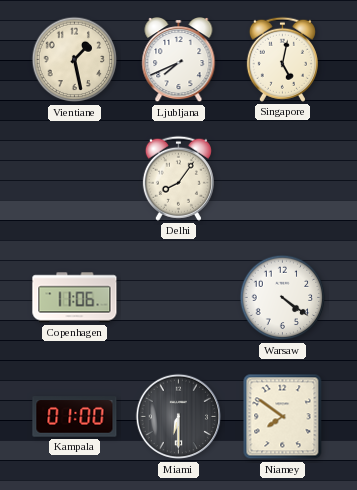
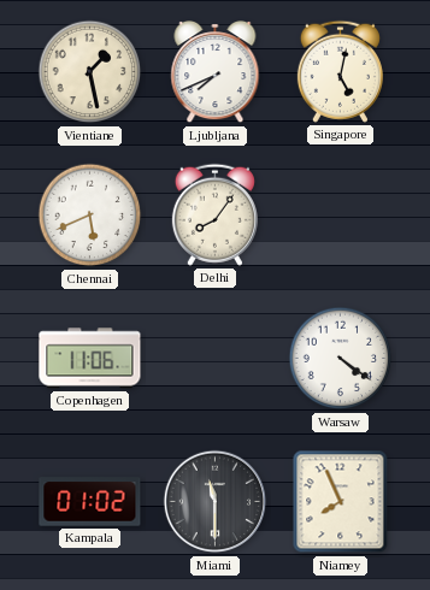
Chennai: none -> 5:41
Kampala: 01:00 -> 01:02
Miami: 6:30 -> 11:30
Niamey: 7:51 -> 7:56
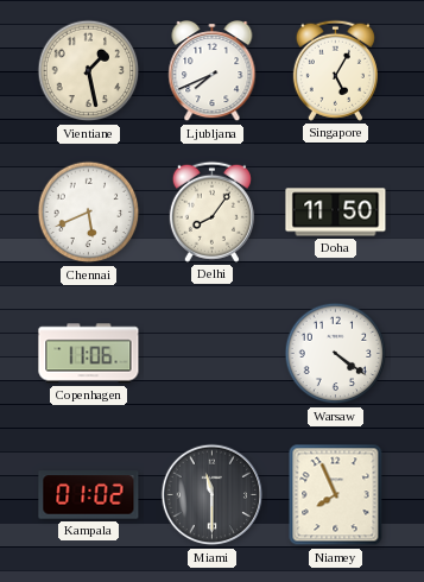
Singapore: 5:02 -> 5:05
Doha: none -> 11:50
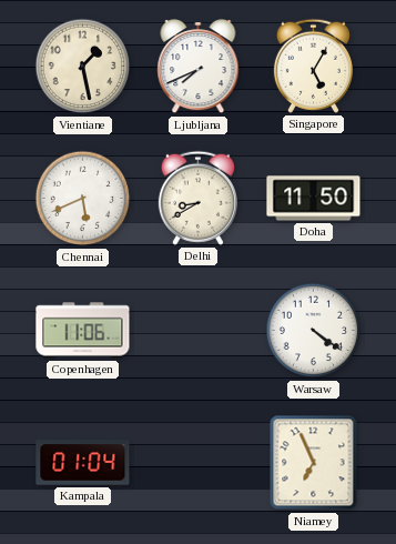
Delhi: 8:06 -> 8:40
Kampala: 01:02 -> 01:04
Miami: 11:30 -> none
Niamey: 7:56 -> 6:56
